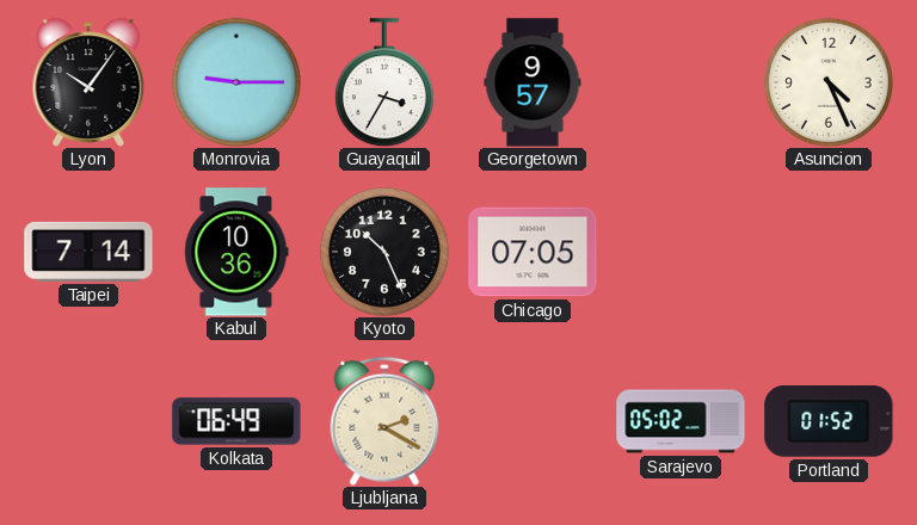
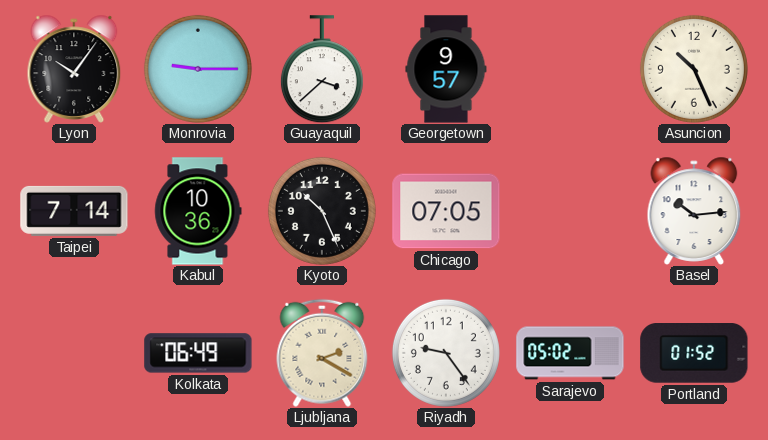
Guayaquil: 3:35 -> 3:38
Asuncion: 4:26 -> 10:26
Basel: none -> 10:14
Riyadh: none -> 9:24
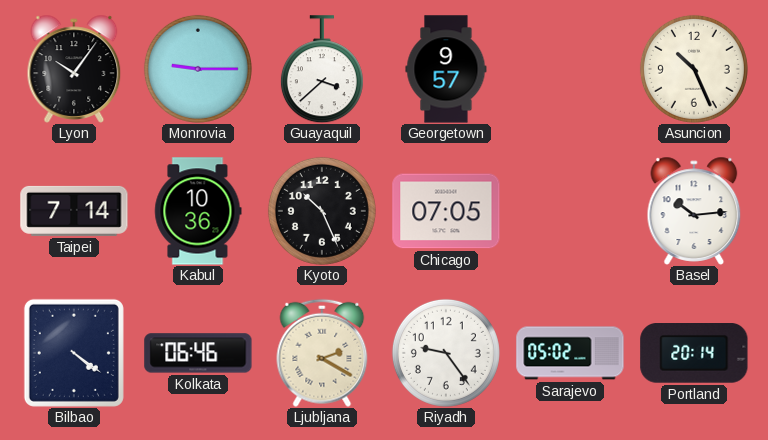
Bilbao: none -> 4:21
Kolkata: 06:49 -> 06:46
Portland: 01:52 -> 20:14
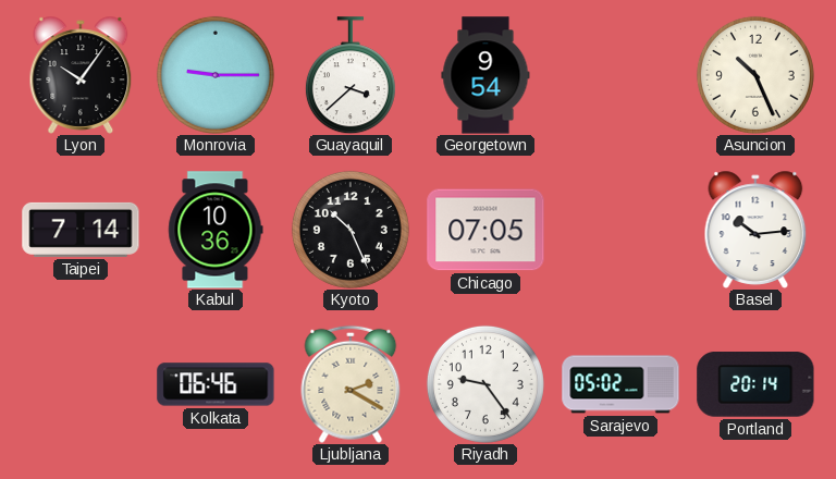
Georgetown: 9:57 -> 9:54
Bilbao: 4:21 -> none
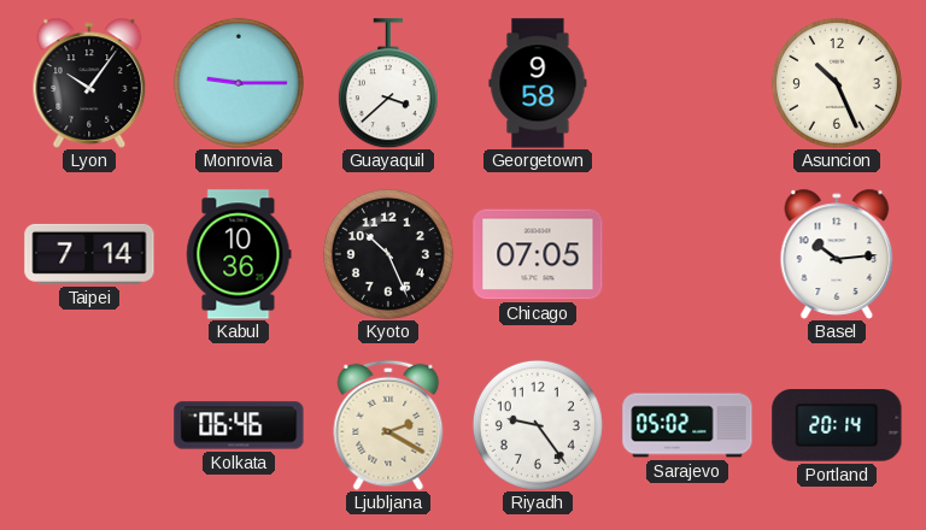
Georgetown: 9:54 -> 9:58
